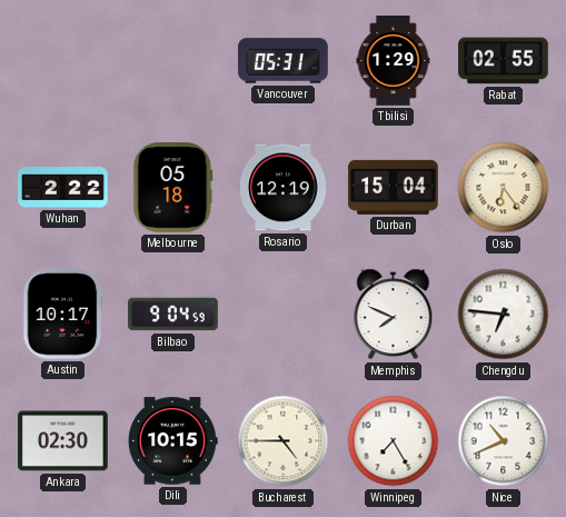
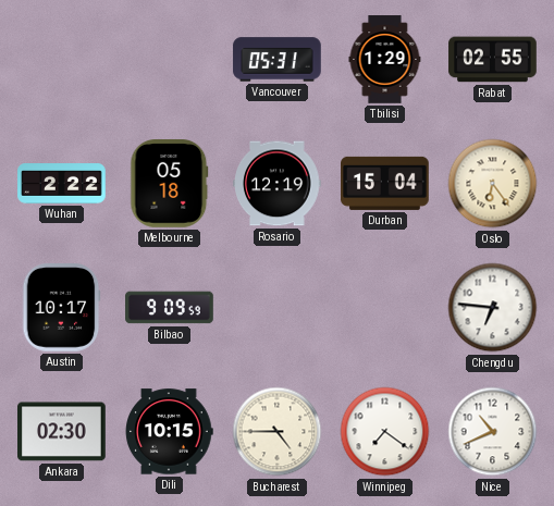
Bilbao: 9:04 -> 9:09
Memphis: 7:49 -> none
Winnipeg: 7:25 -> 7:21
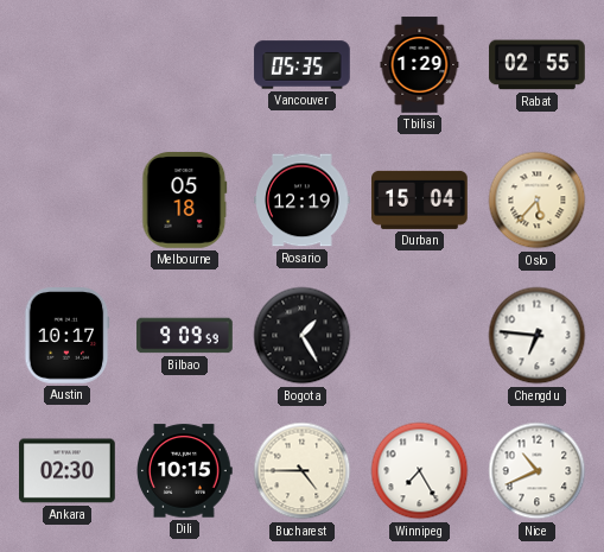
Vancouver: 05:31 -> 05:35
Wuhan: 2:22 -> none
Oslo: 6:24 -> 5:37
Bogota: none -> 1:25
Winnipeg: 7:21 -> 7:25
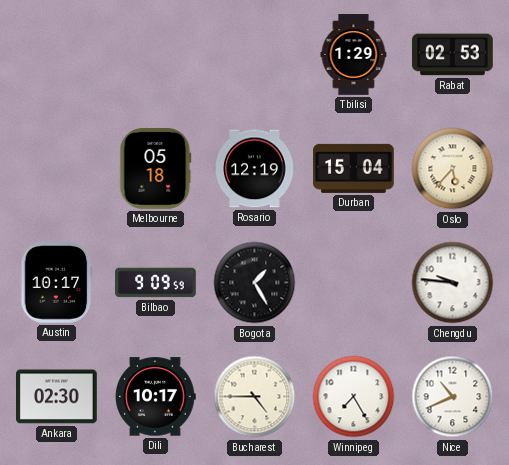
Vancouver: 05:35 -> none
Rabat: 02:55 -> 02:53
Chengdu: 6:46 -> 9:46
Dili: 10:15 -> 10:17
